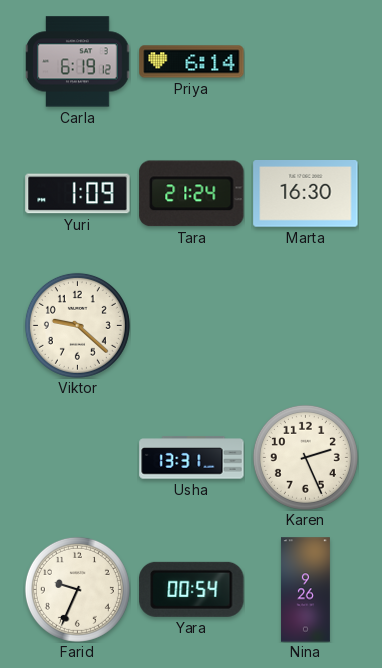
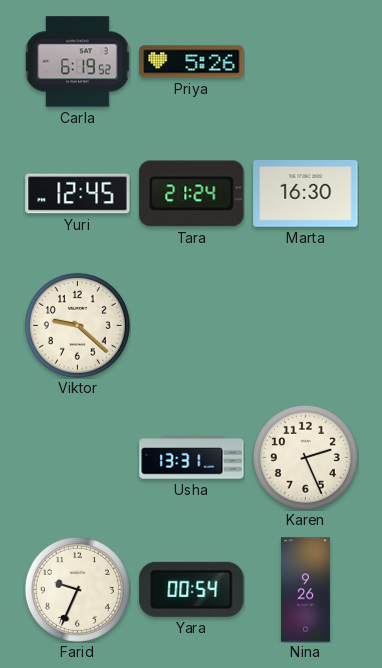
Carla: 6:19:12 -> 6:19:52
Priya: 6:14 -> 5:26
Yuri: 1:09 -> 12:45
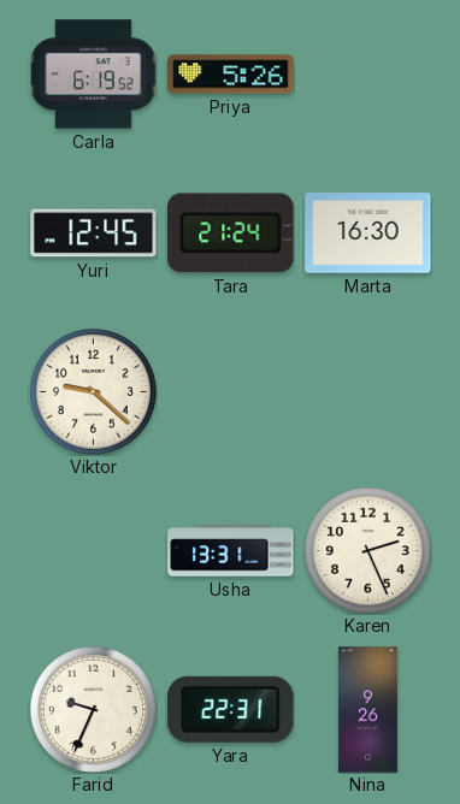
Yara: 00:54 -> 22:31
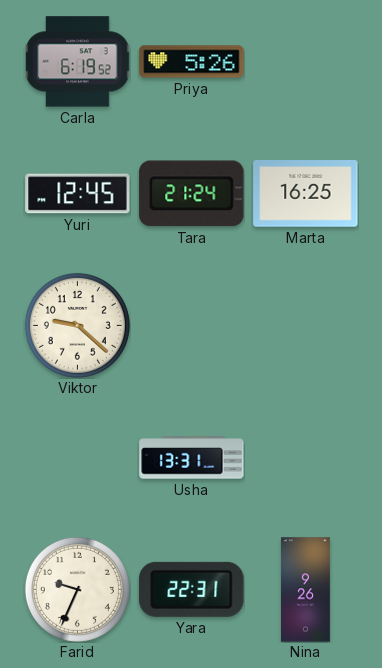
Marta: 16:30 -> 16:25
Karen: 2:26 -> none
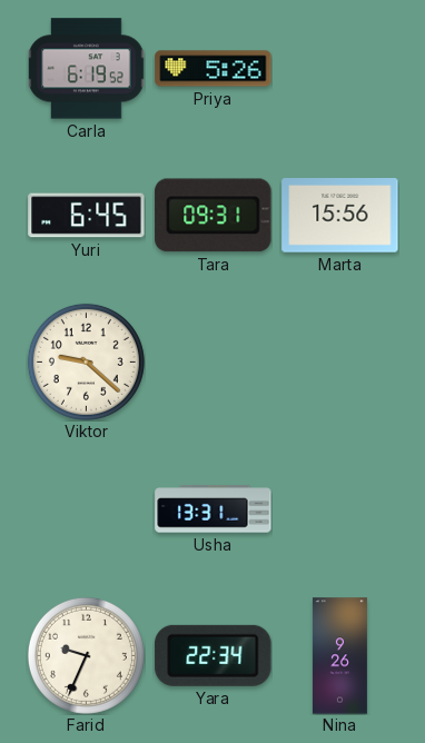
Yuri: 12:45 -> 6:45
Tara: 21:24 -> 09:31
Marta: 16:25 -> 15:56
Yara: 22:31 -> 22:34
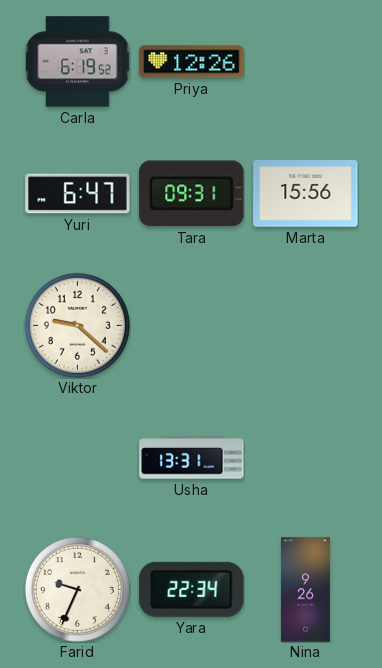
Priya: 5:26 -> 12:26
Yuri: 6:45 -> 6:47
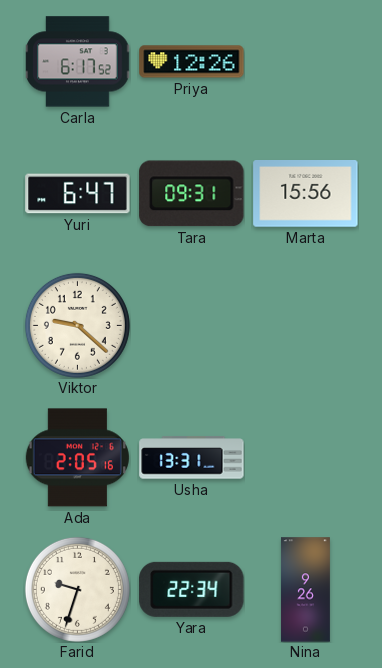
Carla: 6:19 -> 6:17
Ada: none -> 2:05
Farid: 9:34 -> 9:33
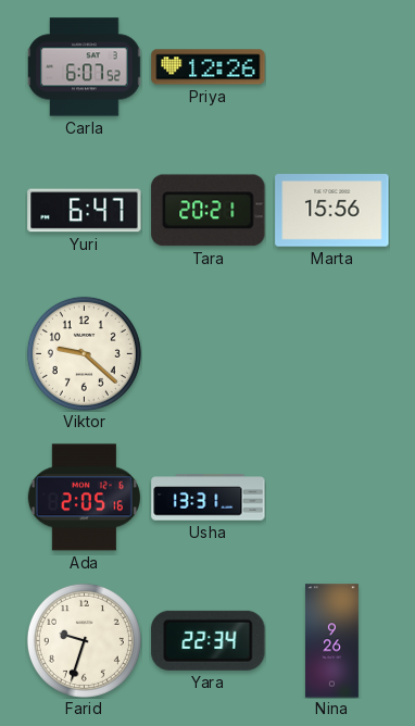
Carla: 6:17 -> 6:07
Tara: 09:31 -> 20:21
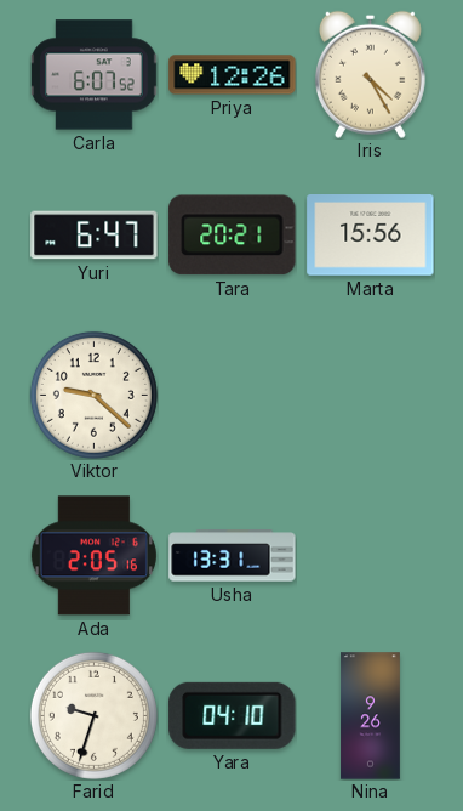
Iris: none -> 4:25
Yara: 22:34 -> 04:10
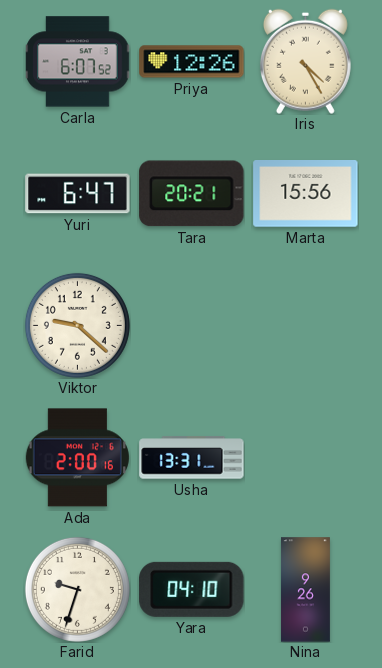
Ada: 2:05 -> 2:00
